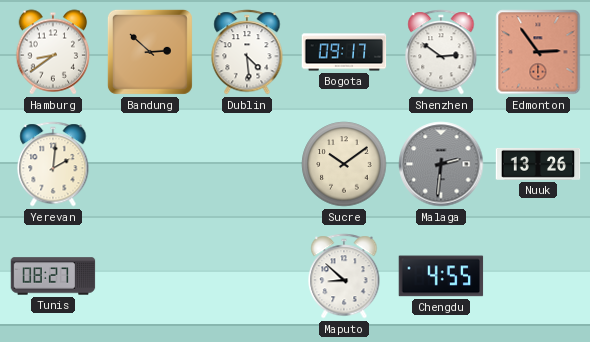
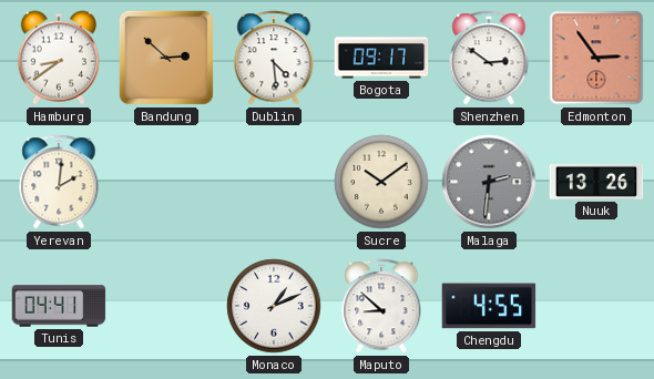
Tunis: 08:27 -> 04:41
Monaco: none -> 1:11
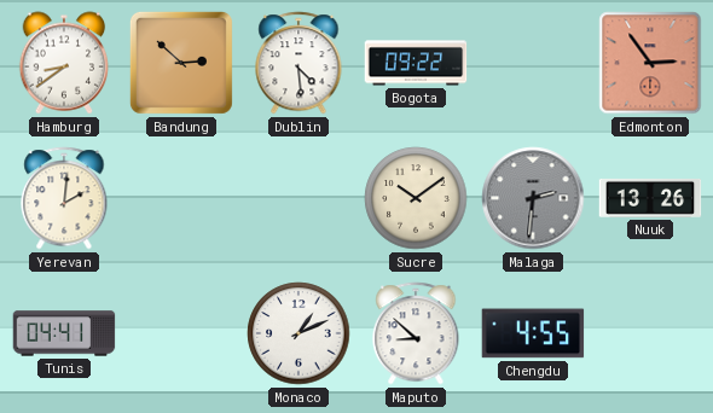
Bogota: 09:17 -> 09:22
Shenzhen: 2:51 -> none
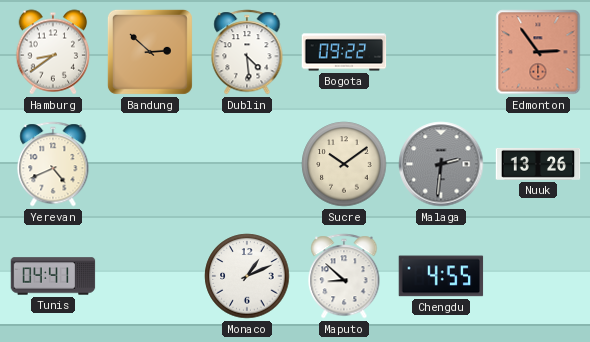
Yerevan: 2:01 -> 4:41
